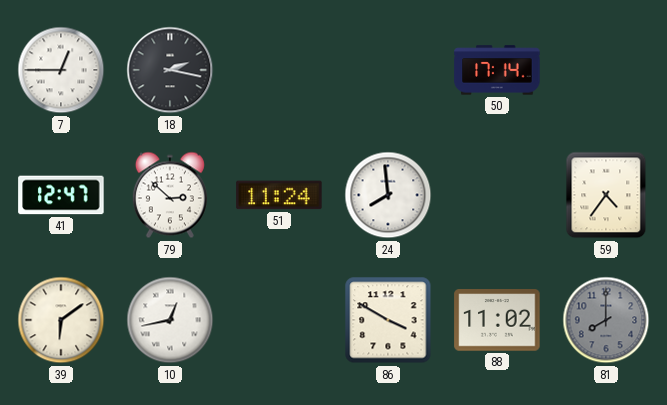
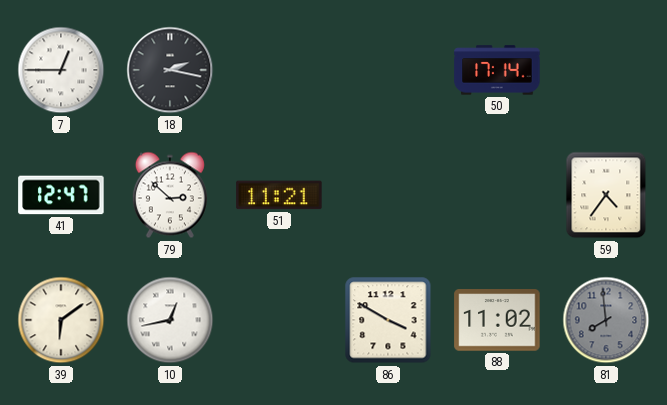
51: 11:24 -> 11:21
24: 7:59 -> none
81: 8:00 -> 7:59
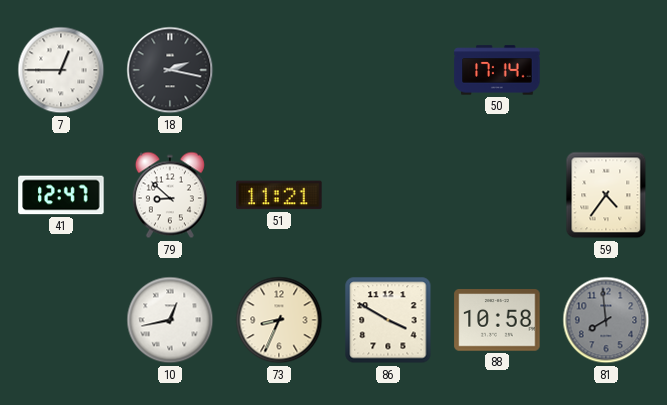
79: 2:52 -> 8:52
39: 6:09 -> none
73: none -> 8:34
88: 11:02 -> 10:58
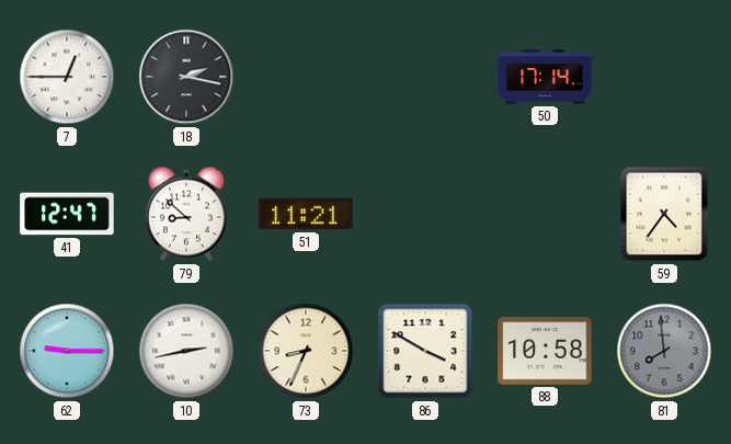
62: none -> 9:15
10: 12:43 -> 2:43
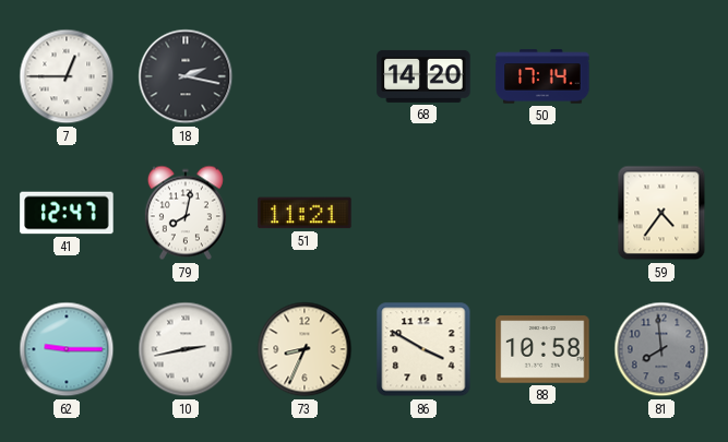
68: none -> 14:20
79: 8:52 -> 8:02
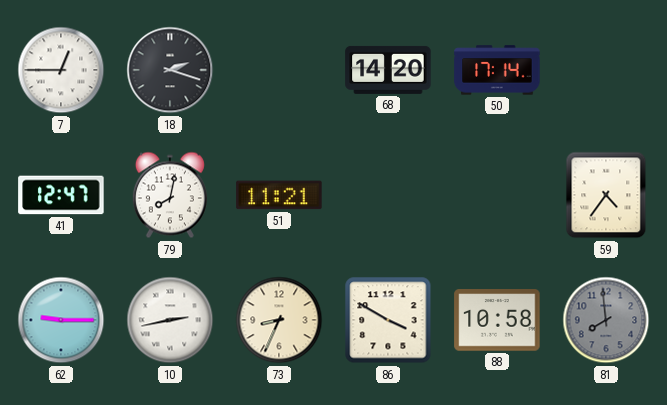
18: 2:17 -> 2:18
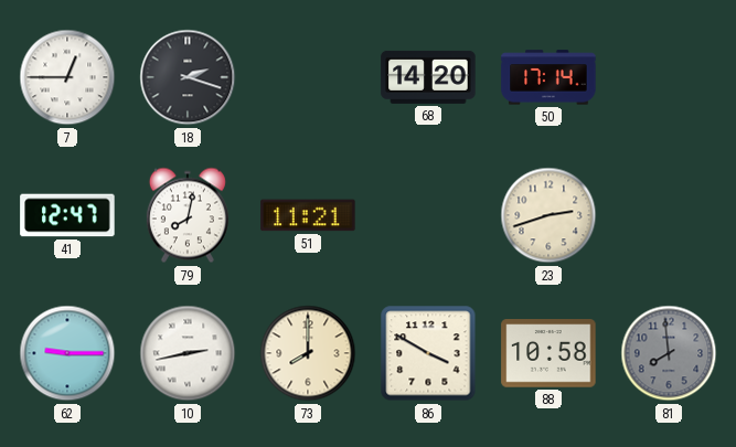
23: none -> 2:42
59: 4:36 -> none
73: 8:34 -> 8:00
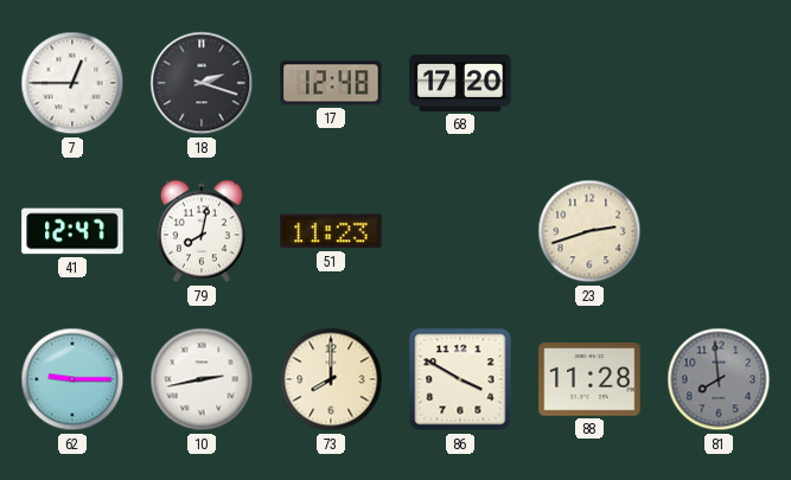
17: none -> 12:48
68: 14:20 -> 17:20
50: 17:14 -> none
51: 11:21 -> 11:23
88: 10:58 -> 11:28
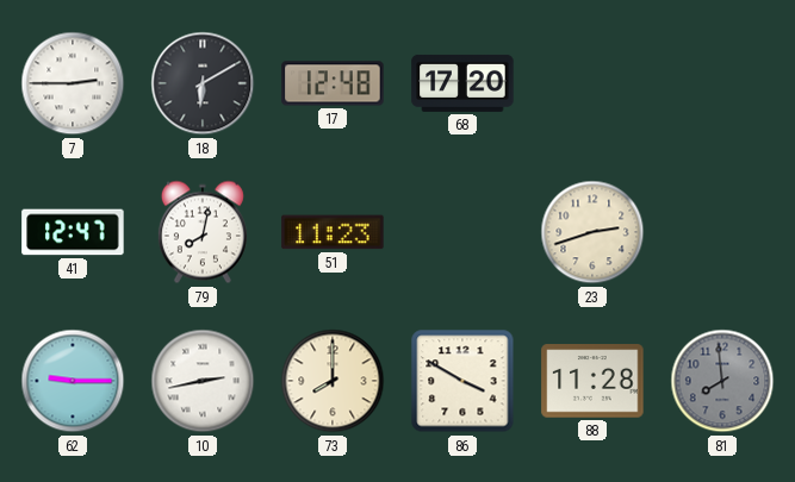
7: 12:45 -> 2:45
18: 2:18 -> 6:10
